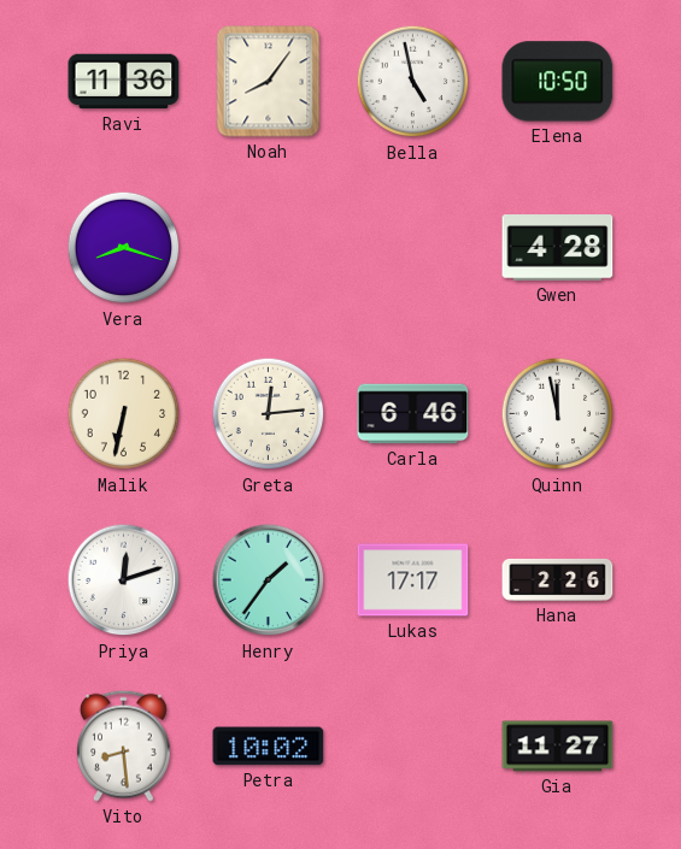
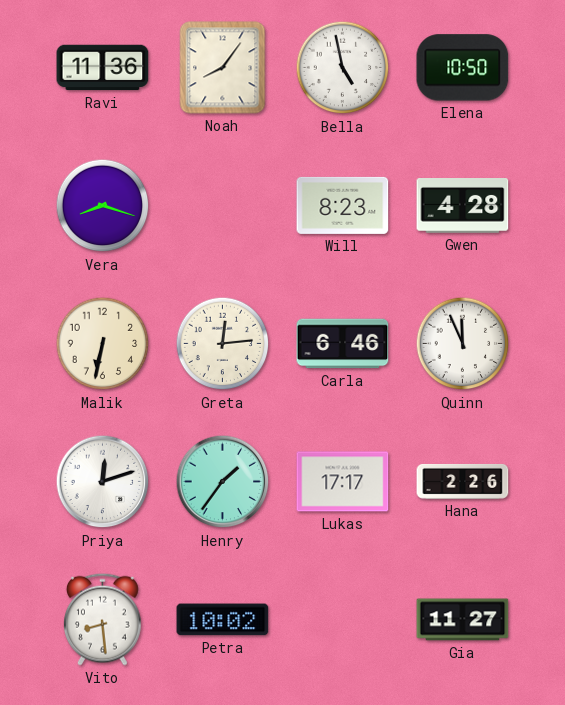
Will: none -> 8:23
Quinn: 11:58 -> 11:56
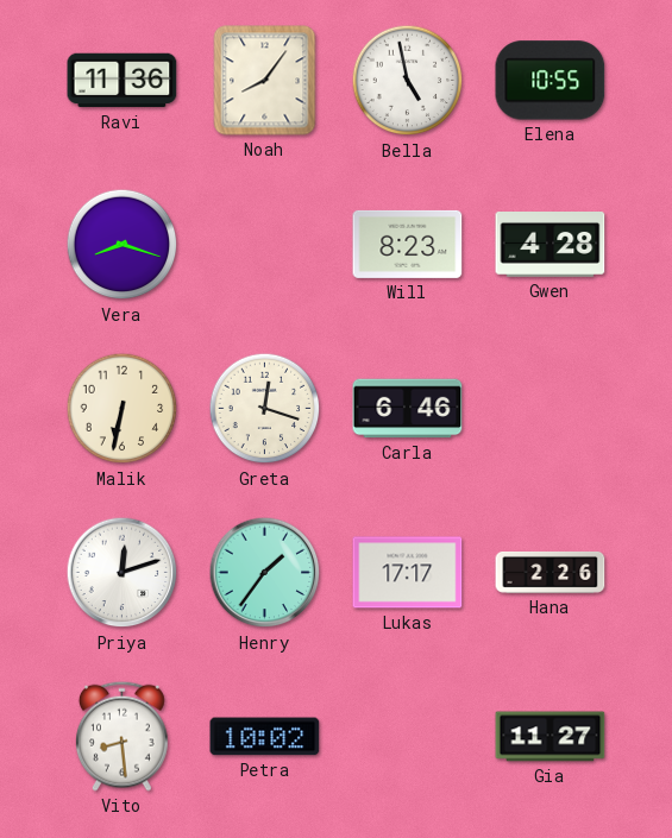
Elena: 10:50 -> 10:55
Greta: 12:14 -> 12:18
Quinn: 11:56 -> none
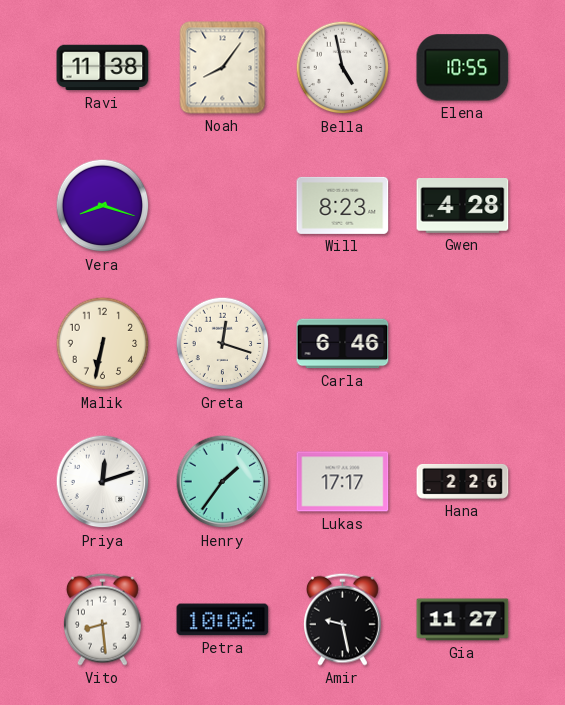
Ravi: 11:36 -> 11:38
Petra: 10:02 -> 10:06
Amir: none -> 9:28
